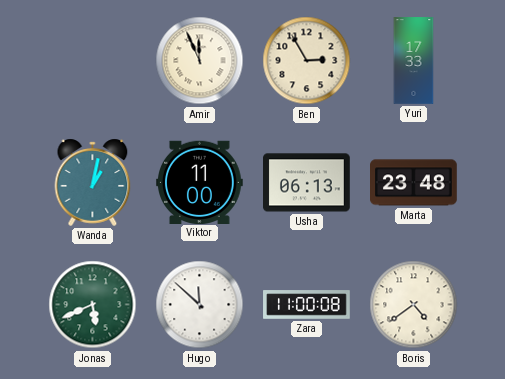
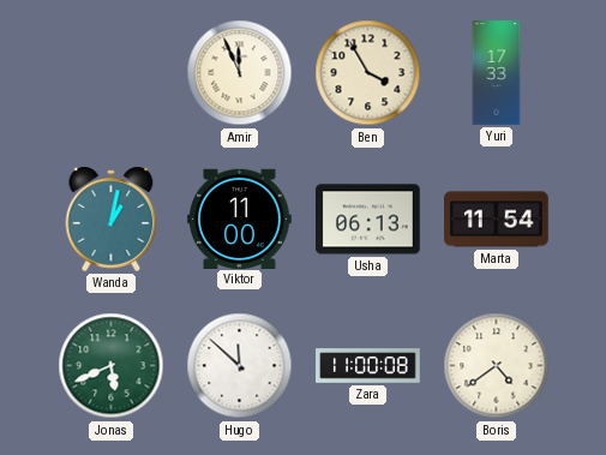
Ben: 2:55 -> 3:55
Marta: 23:48 -> 11:54
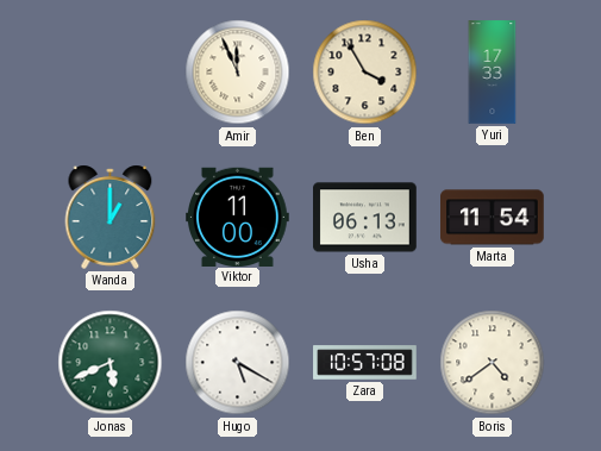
Wanda: 1:02 -> 1:00
Hugo: 11:52 -> 5:20
Zara: 11:00 -> 10:57
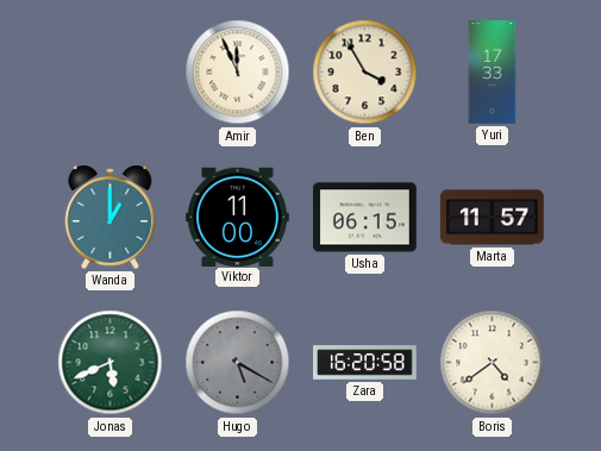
Usha: 06:13 -> 06:15
Marta: 11:54 -> 11:57
Hugo dial: white -> grey
Zara: 10:57 -> 16:20
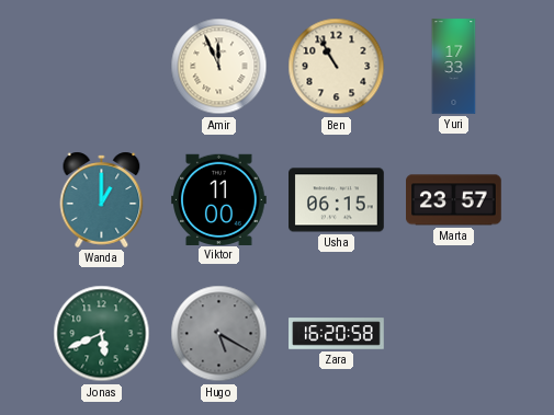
Ben: 3:55 -> 10:55
Marta: 11:57 -> 23:57
Boris: 4:39 -> none
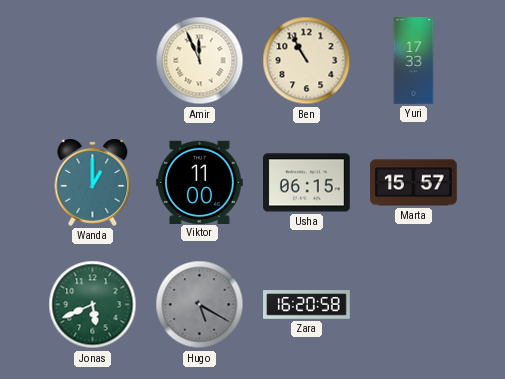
Marta: 23:57 -> 15:57
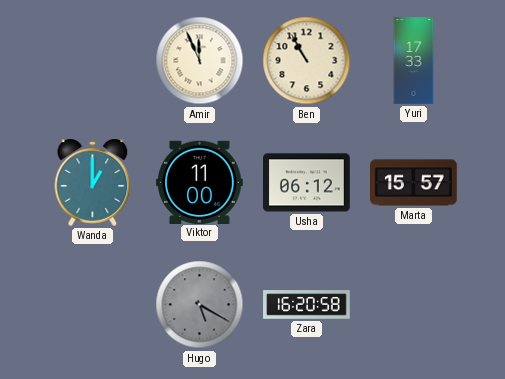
Usha: 06:15 -> 06:12
Jonas: 5:41 -> none
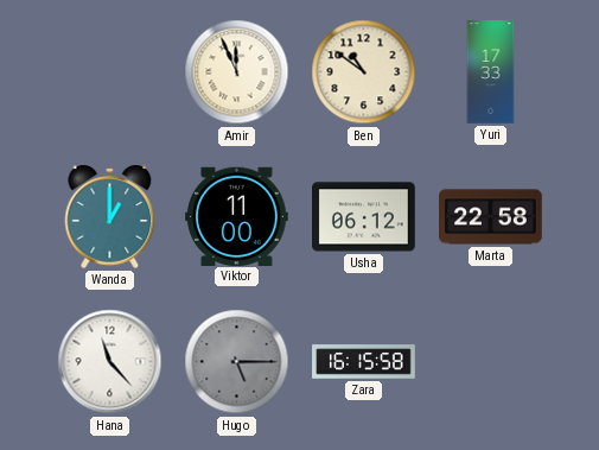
Ben: 10:55 -> 10:51
Marta: 15:57 -> 22:58
Hana: none -> 11:23
Hugo: 5:20 -> 5:15
Zara: 16:20 -> 16:15
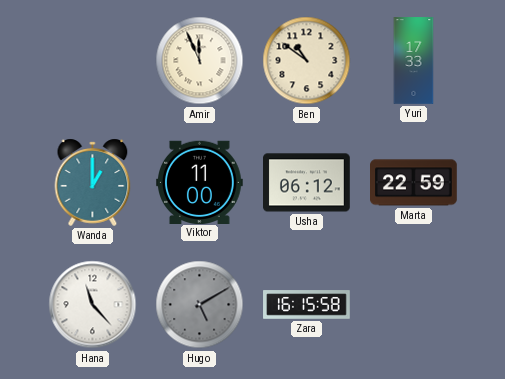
Marta: 22:58 -> 22:59
Hugo: 5:15 -> 5:10
